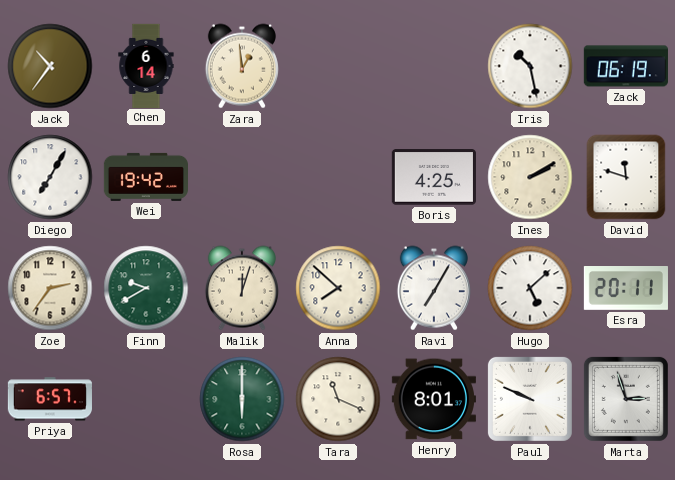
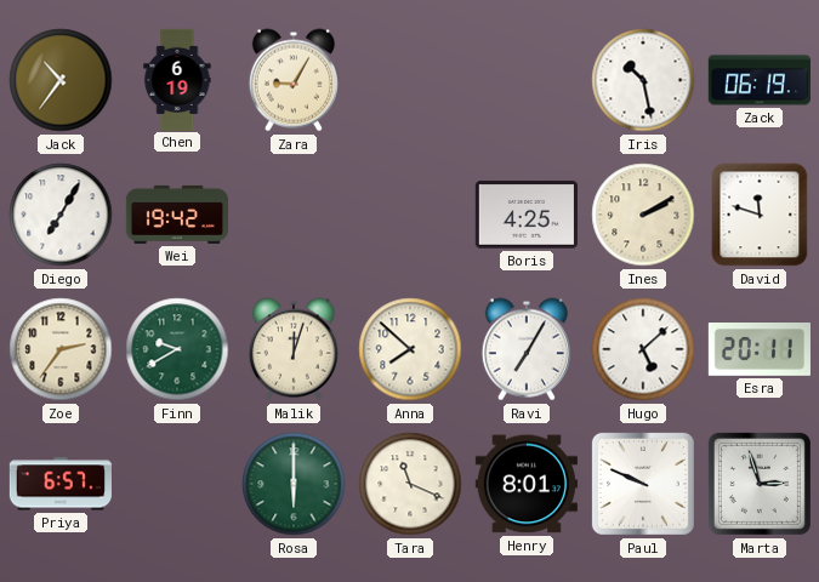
Chen: 6:14 -> 6:19
Zara: 12:59 -> 9:05
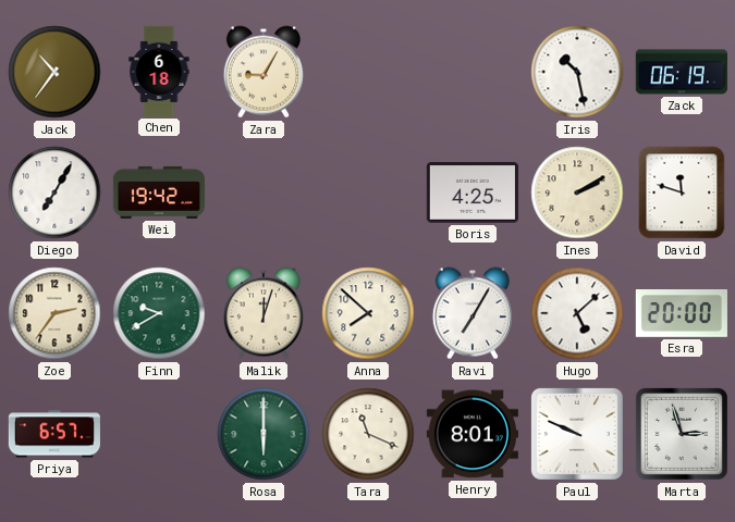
Chen: 6:19 -> 6:18
Esra: 20:11 -> 20:00
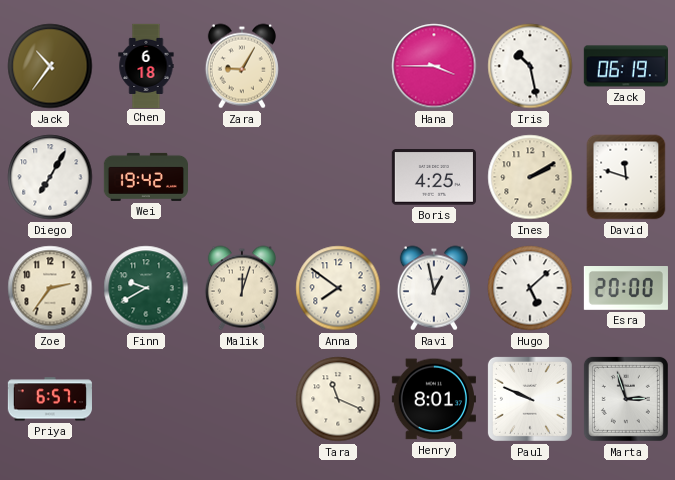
Hana: none -> 3:45
Anna: 7:52 -> 7:51
Ravi: 7:05 -> 12:58
Rosa: 6:00 -> none
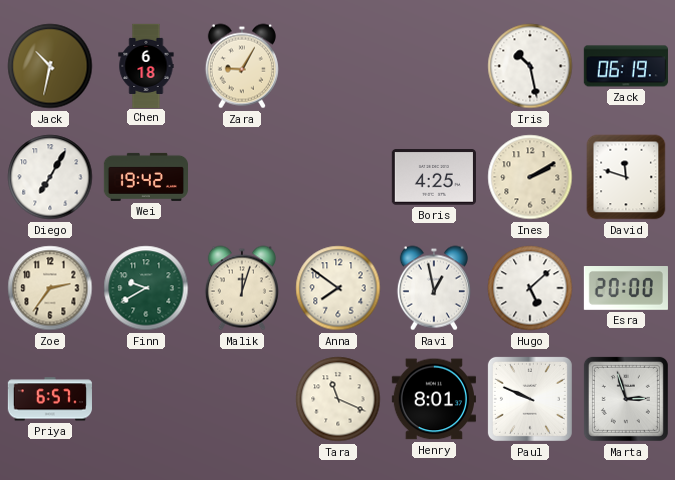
Jack: 10:36 -> 10:32
Hana: 3:45 -> none
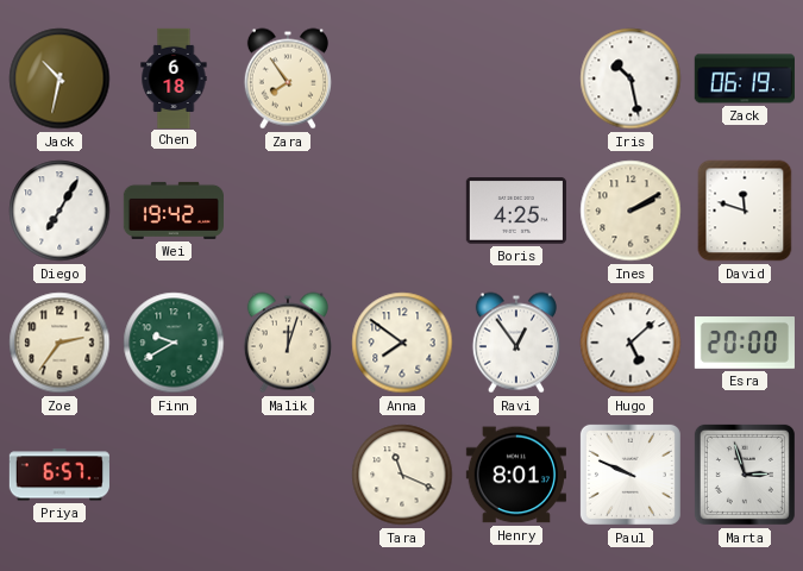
Zara: 9:05 -> 7:54
Ravi: 12:58 -> 12:54
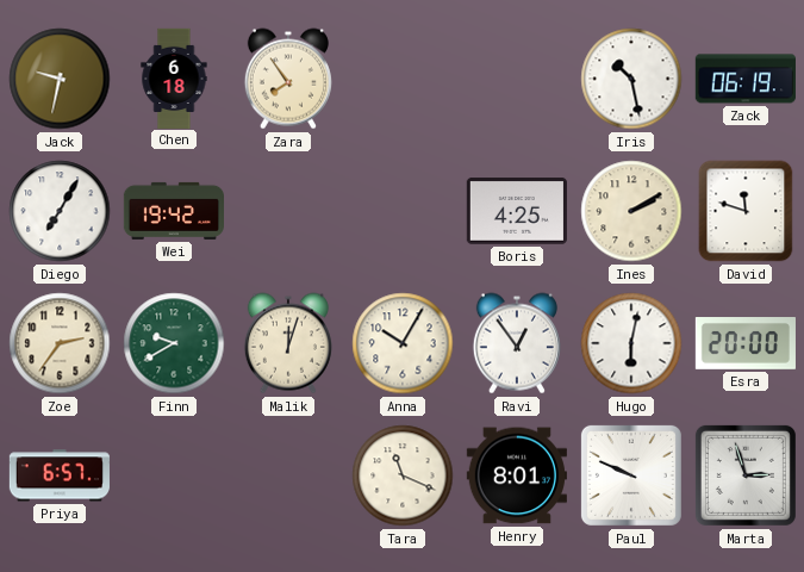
Jack: 10:32 -> 9:32
Anna: 7:51 -> 10:05
Hugo: 5:08 -> 6:02
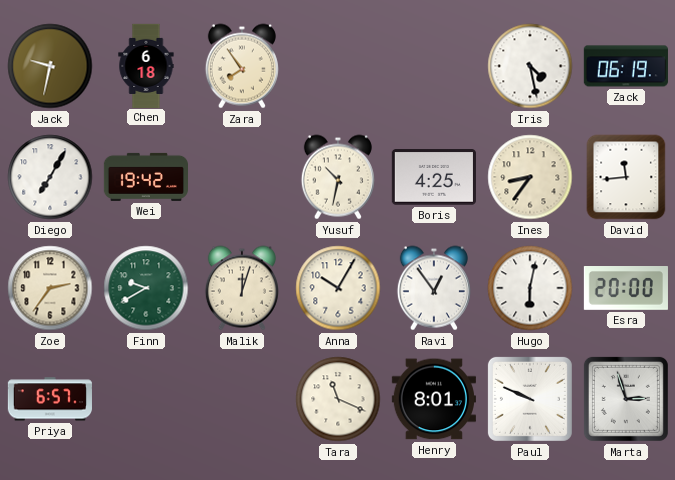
Iris: 10:28 -> 4:28
Yusuf: none -> 10:32
Ines: 2:10 -> 8:36
David: 11:48 -> 11:44
